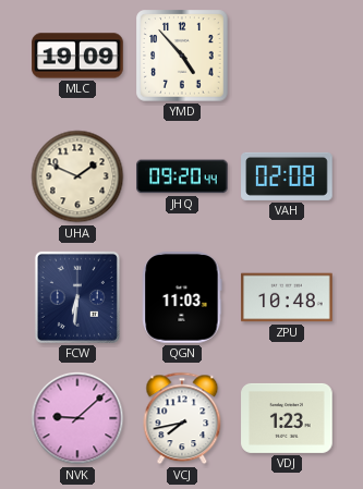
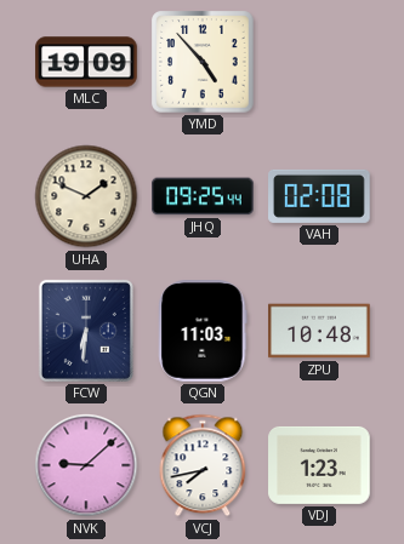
JHQ: 09:20 -> 09:25
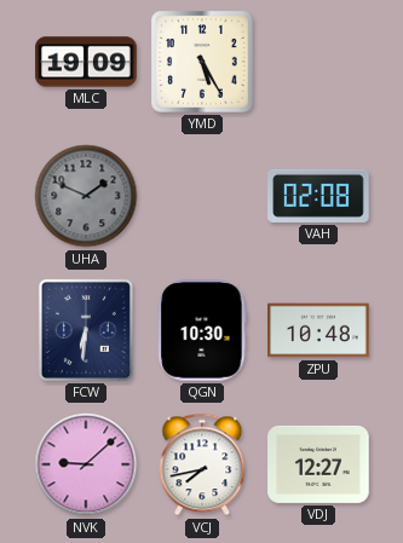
YMD: 4:53 -> 5:25
UHA dial: cream -> grey
JHQ: 09:25 -> none
QGN: 11:03 -> 10:30
VDJ: 1:23 -> 12:27
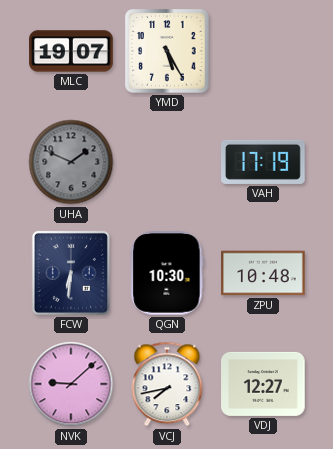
MLC: 19:09 -> 19:07
VAH: 02:08 -> 17:19
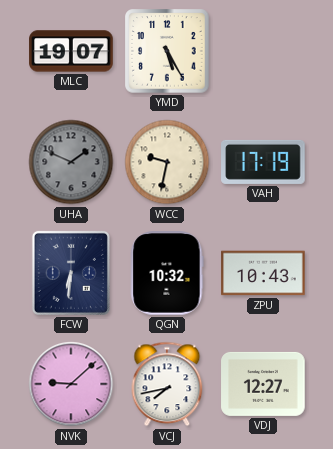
WCC: none -> 9:32
QGN: 10:30 -> 10:32
ZPU: 10:48 -> 10:43
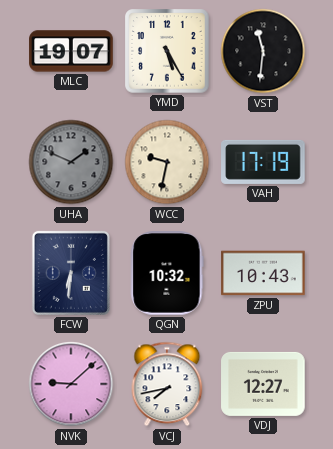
VST: none -> 11:31
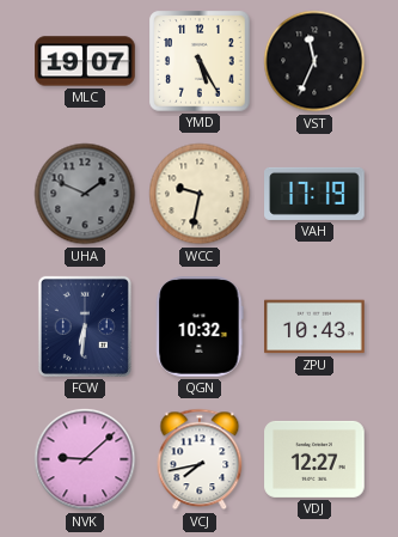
VST: 11:31 -> 11:34
